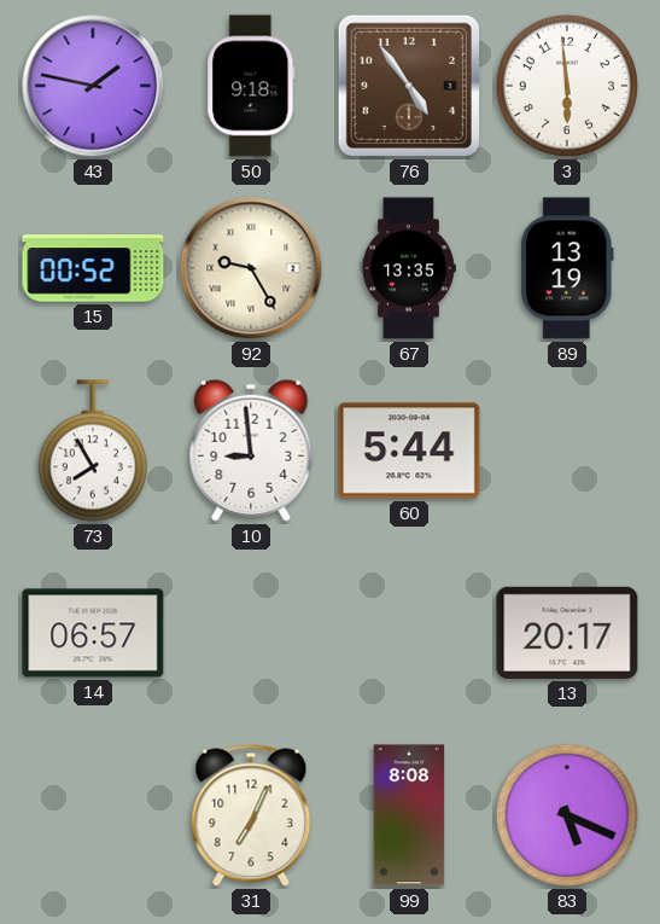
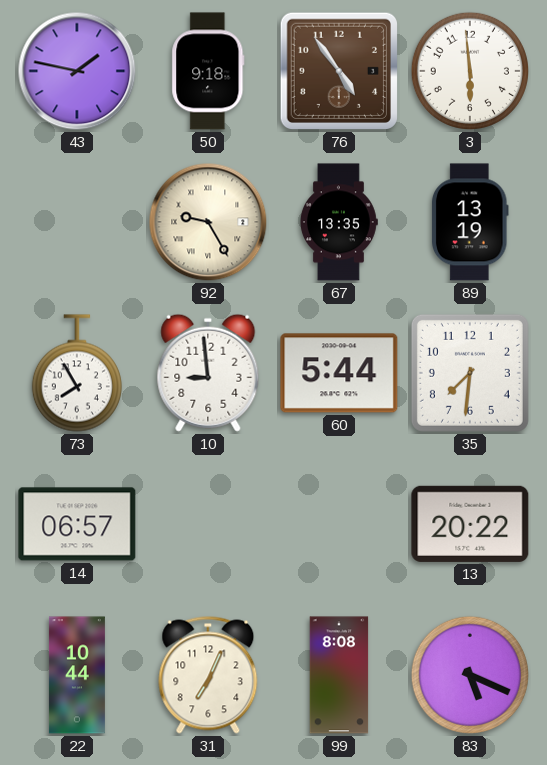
15: 00:52 -> none
35: none -> 7:31
13: 20:17 -> 20:22
22: none -> 10:44
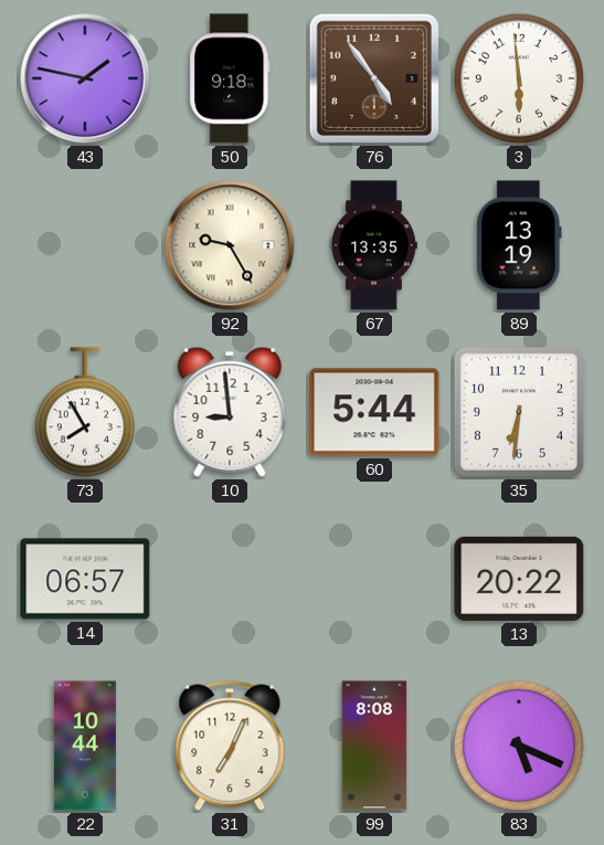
35: 7:31 -> 6:31
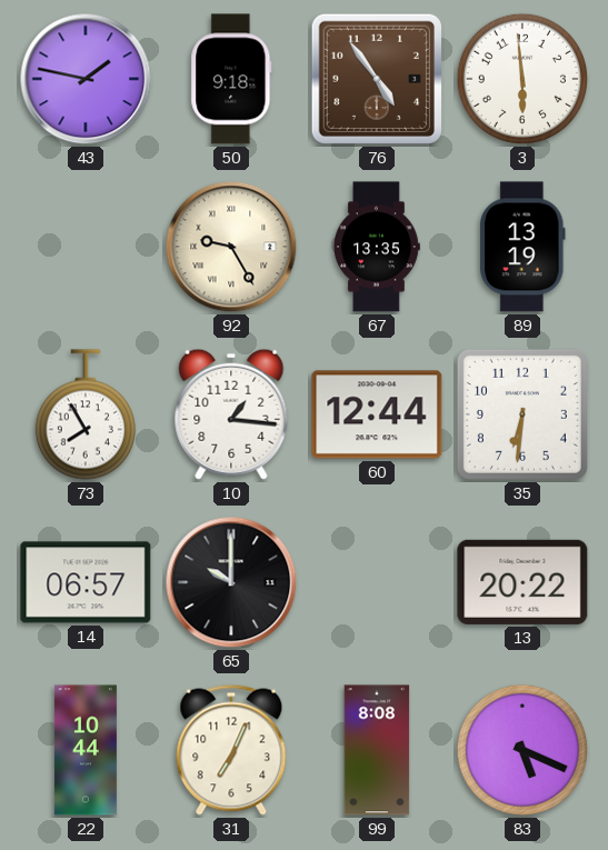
10: 8:59 -> 1:16
60: 5:44 -> 12:44
65: none -> 10:00
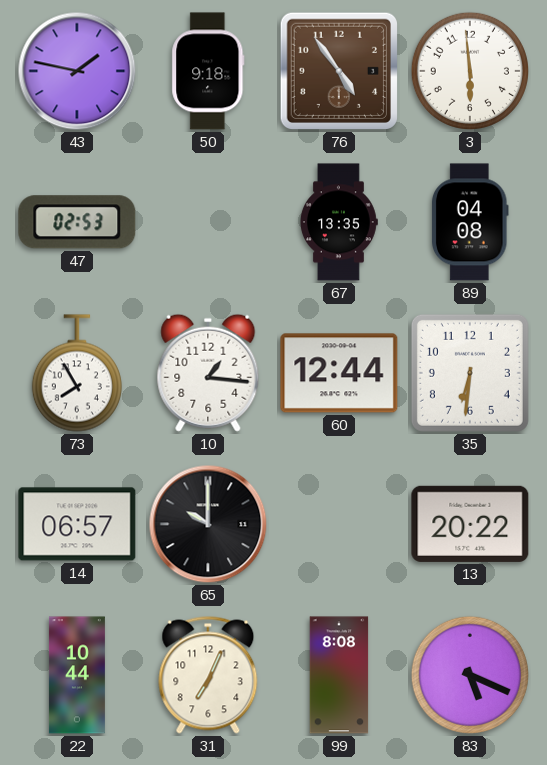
47: none -> 02:53
92: 9:25 -> none
89: 13:19 -> 04:08
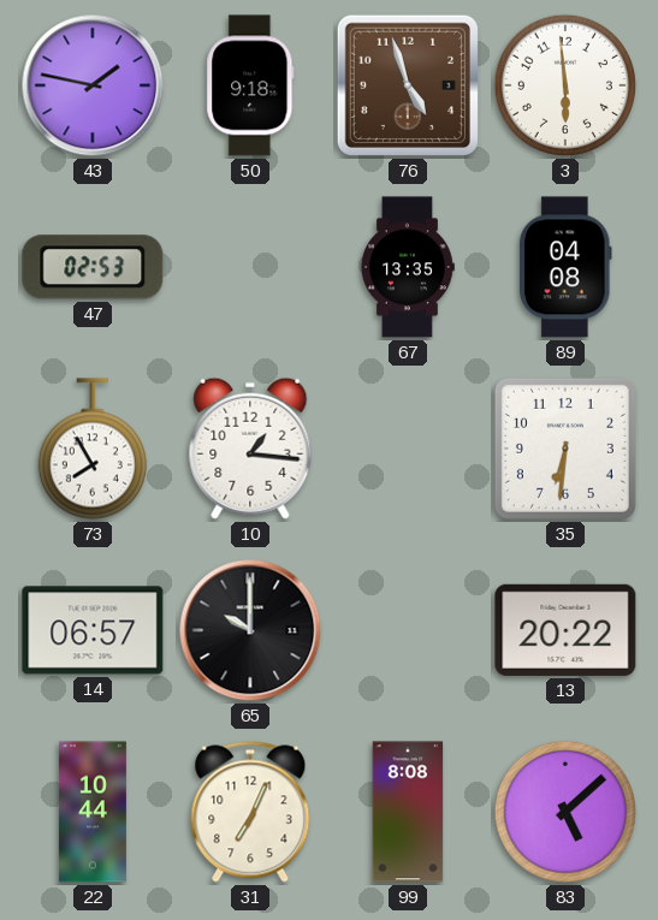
76: 4:54 -> 4:57
60: 12:44 -> none
83: 5:19 -> 5:08
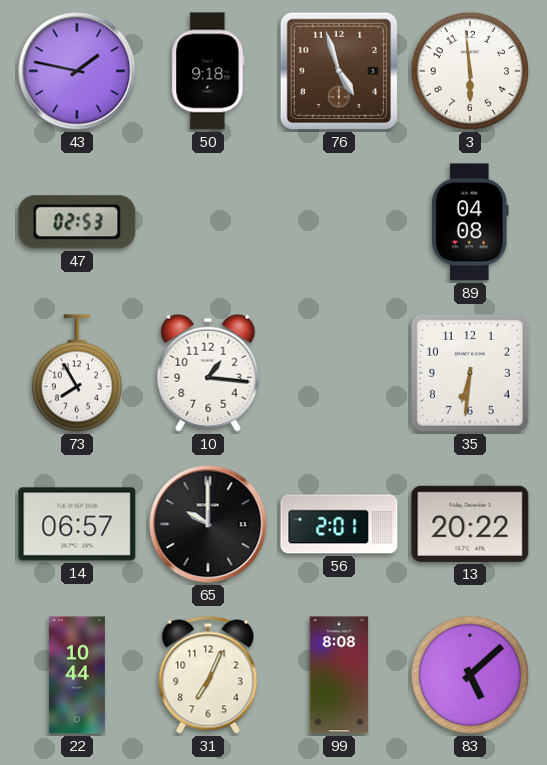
67: 13:35 -> none
56: none -> 2:01
